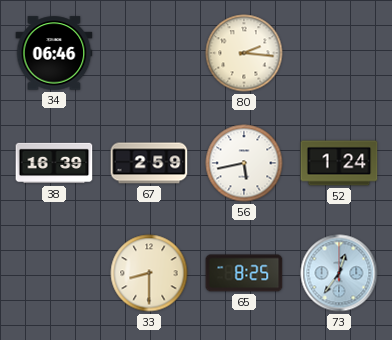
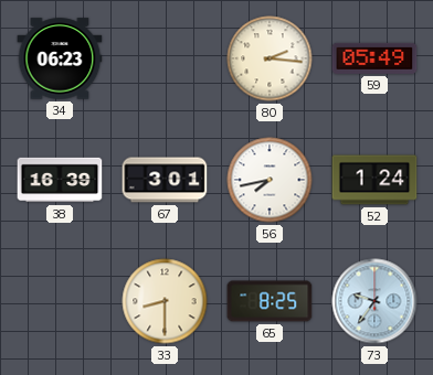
34: 06:46 -> 06:23
59: none -> 05:49
67: 2:59 -> 3:01
56: 5:43 -> 7:43
73: 12:36 -> 9:36
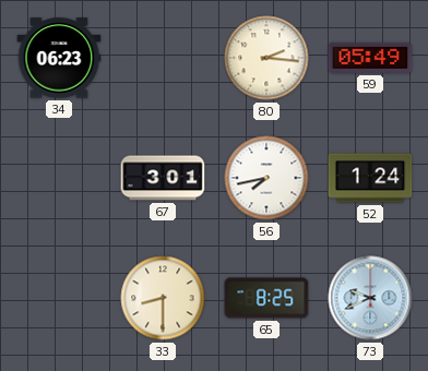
38: 16:39 -> none
73: 9:36 -> 9:41
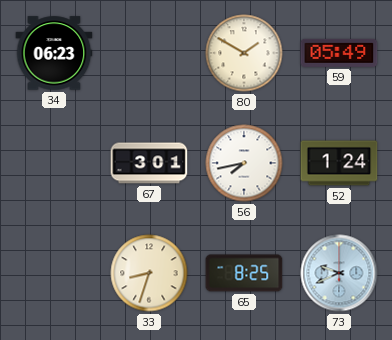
80: 2:16 -> 1:50
33: 8:30 -> 8:33
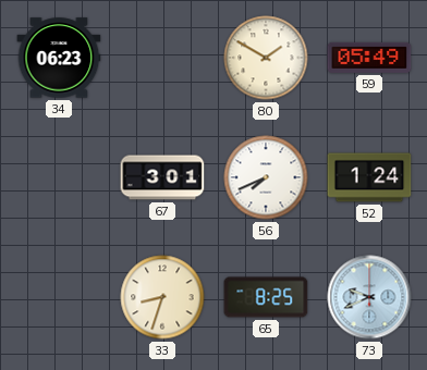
56: 7:43 -> 7:41
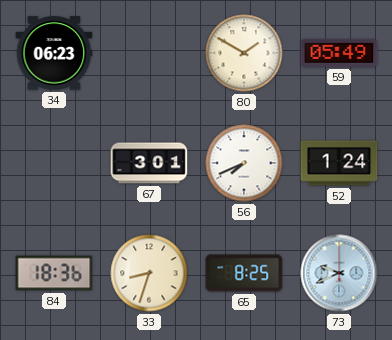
84: none -> 18:36
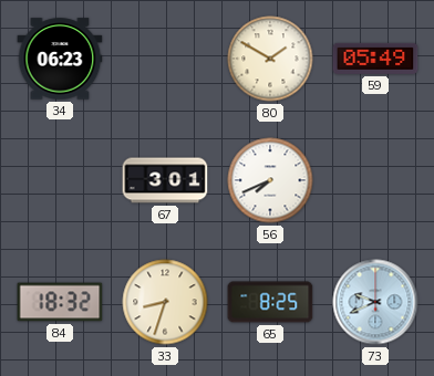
52: 1:24 -> none
84: 18:36 -> 18:32
